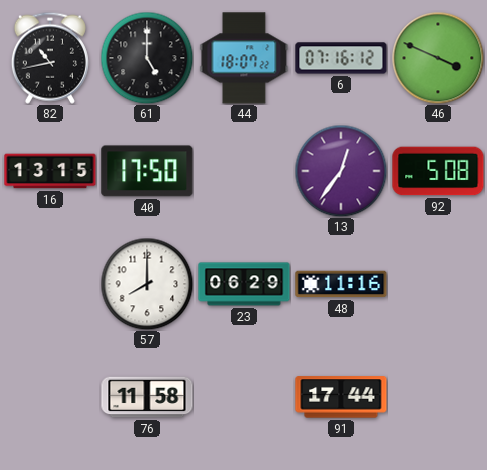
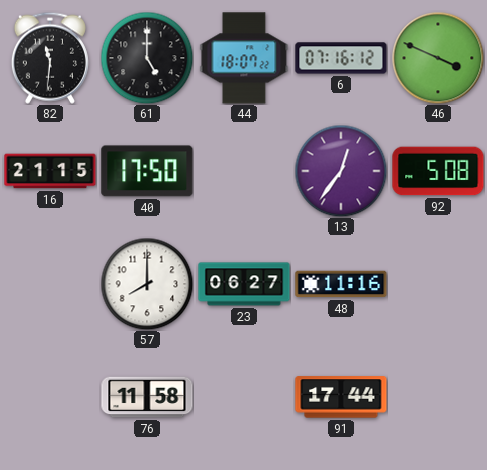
82: 10:43 -> 11:31
16: 13:15 -> 21:15
23: 06:29 -> 06:27
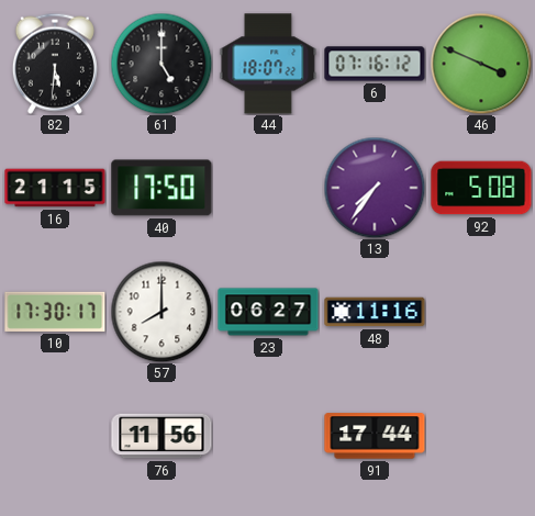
82: 11:31 -> 5:31
13: 12:36 -> 7:36
10: none -> 17:30
76: 11:58 -> 11:56
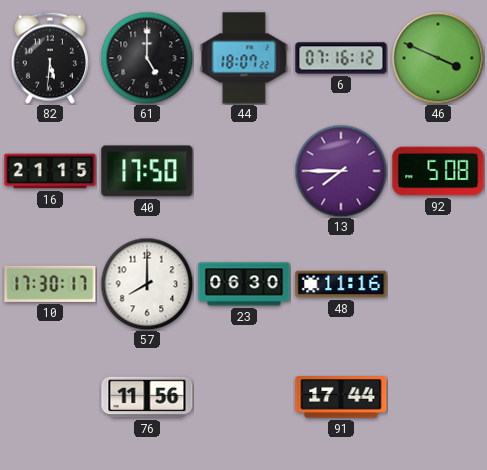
13: 7:36 -> 7:45
23: 06:27 -> 06:30
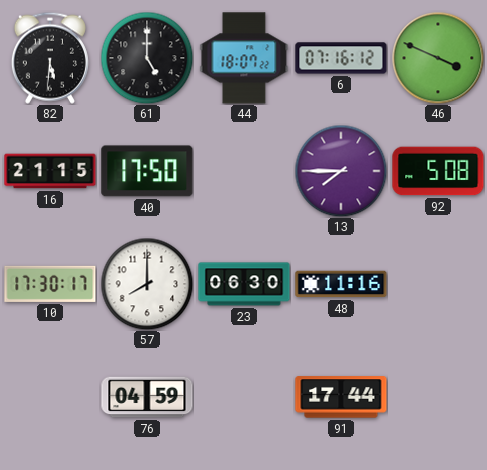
76: 11:56 -> 04:59
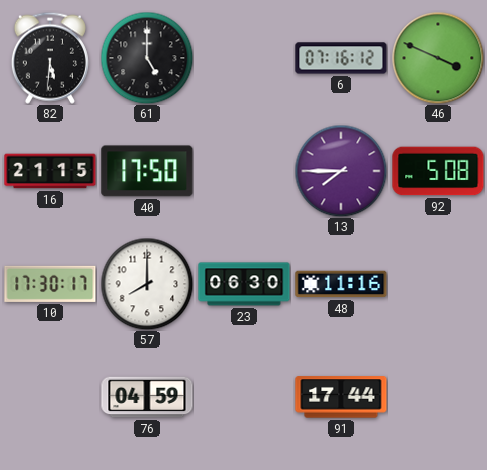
44: 18:07 -> none
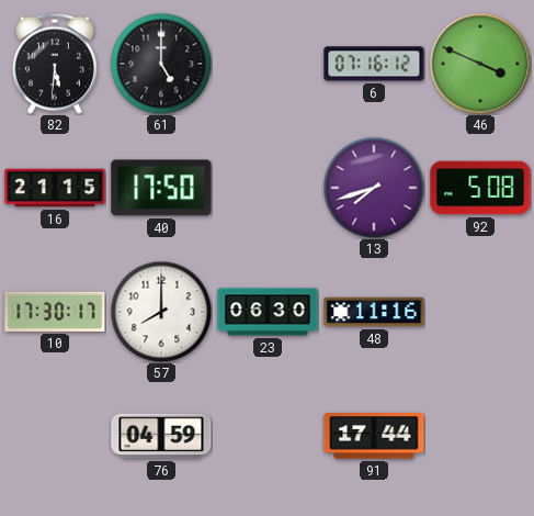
13: 7:45 -> 7:42
